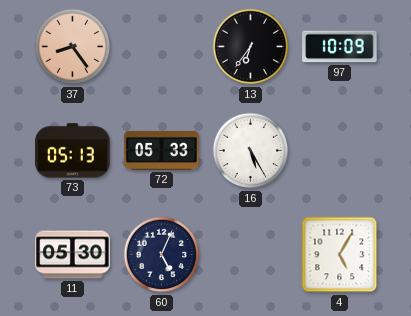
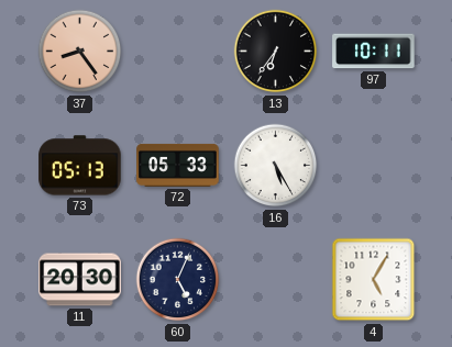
97: 10:09 -> 10:11
11: 05:30 -> 20:30
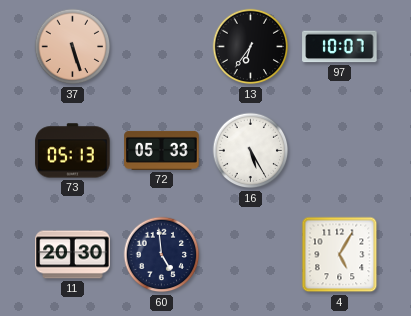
37: 8:24 -> 5:27
97: 10:11 -> 10:07
60: 5:04 -> 4:59
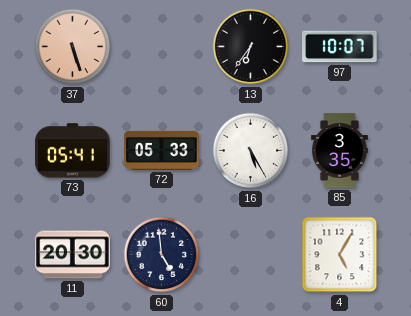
73: 05:13 -> 05:41
85: none -> 3:35
